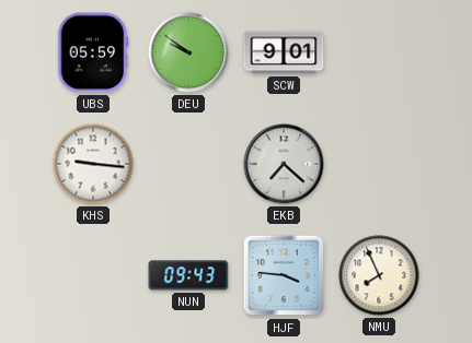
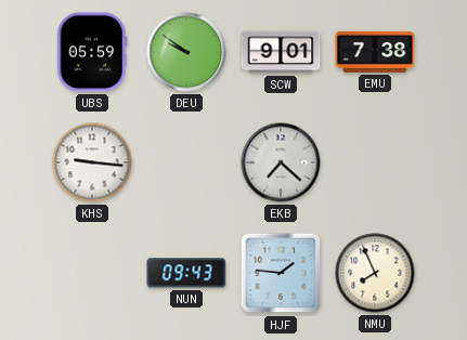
EMU: none -> 7:38
HJF: 3:46 -> 1:46
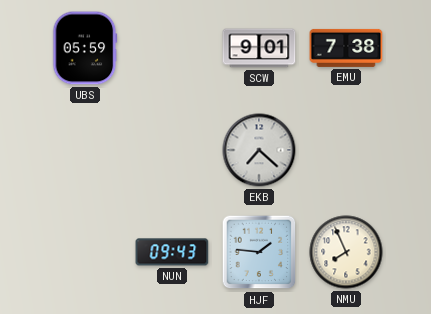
DEU: 9:51 -> none
KHS: 9:16 -> none
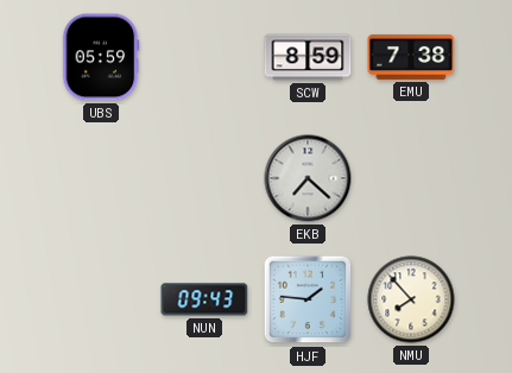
SCW: 9:01 -> 8:59
NMU: 7:56 -> 7:53
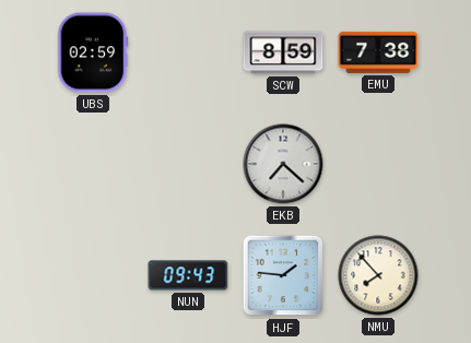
UBS: 05:59 -> 02:59
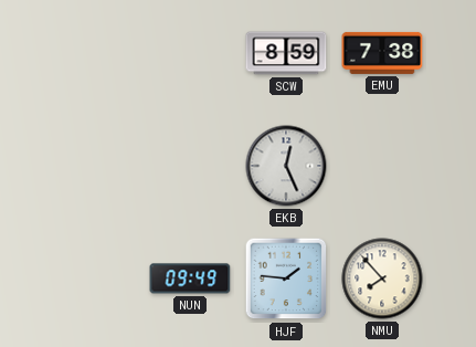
UBS: 02:59 -> none
EKB: 7:22 -> 12:26
NUN: 09:43 -> 09:49
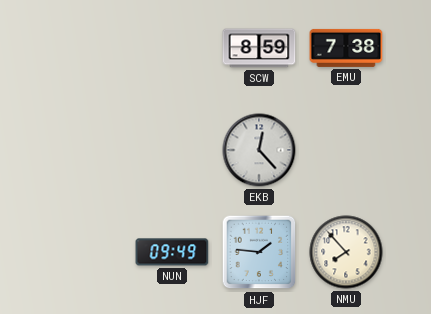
EKB: 12:26 -> 12:23
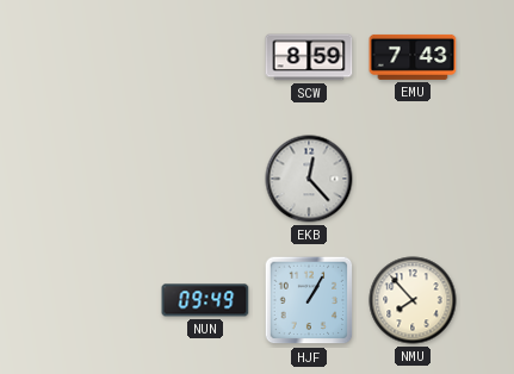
EMU: 7:38 -> 7:43
HJF: 1:46 -> 1:05
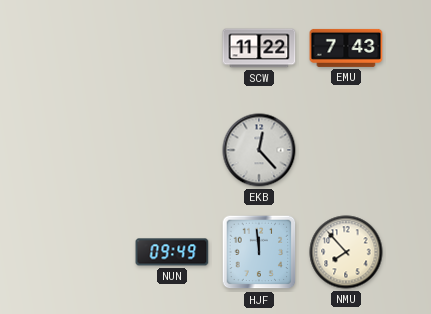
SCW: 8:59 -> 11:22
HJF: 1:05 -> 11:59
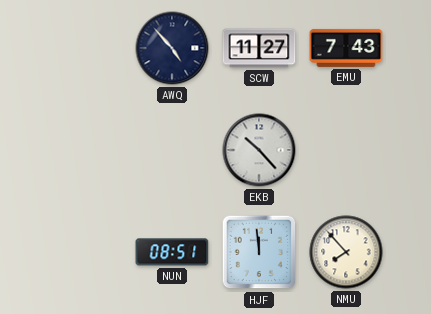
AWQ: none -> 4:53
SCW: 11:22 -> 11:27
EKB: 12:23 -> 10:23
NUN: 09:49 -> 08:51
